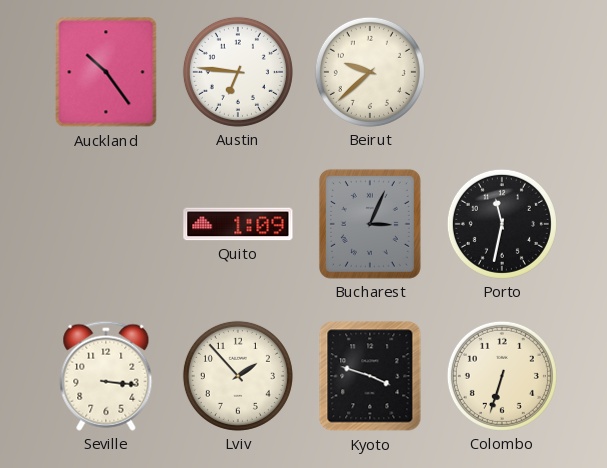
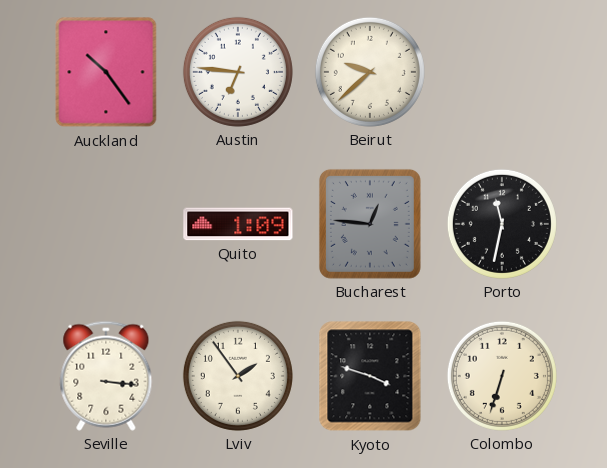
Bucharest: 3:04 -> 12:46
Lviv: 1:53 -> 1:54
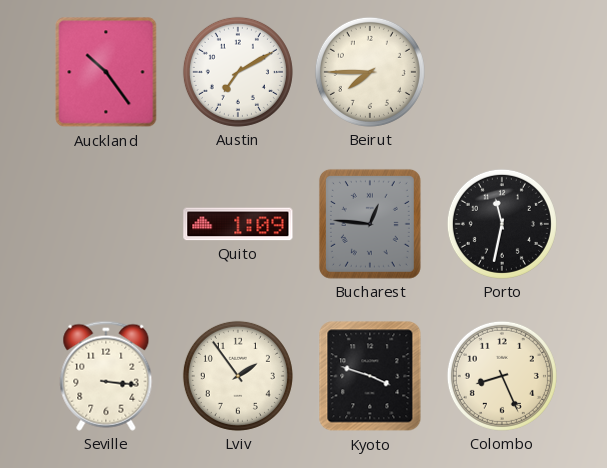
Austin: 6:46 -> 7:10
Beirut: 9:38 -> 7:45
Colombo: 6:33 -> 8:26
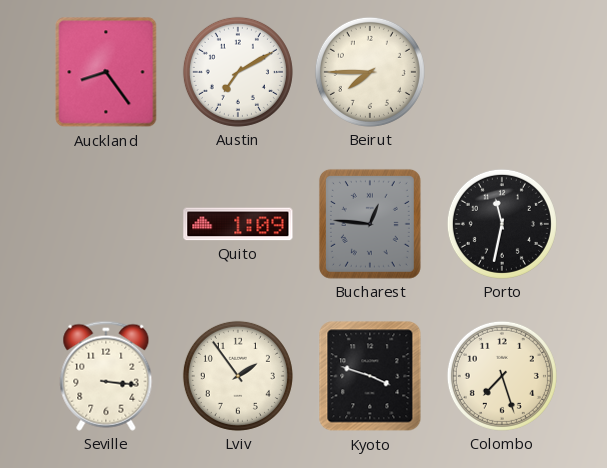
Auckland: 10:24 -> 8:24
Colombo: 8:26 -> 7:27
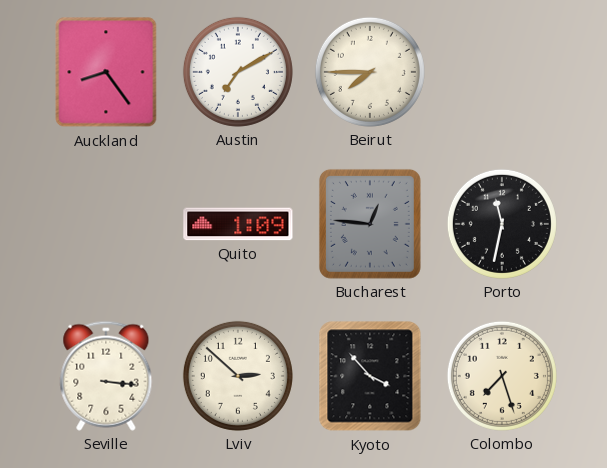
Lviv: 1:54 -> 2:52
Kyoto: 3:48 -> 3:53
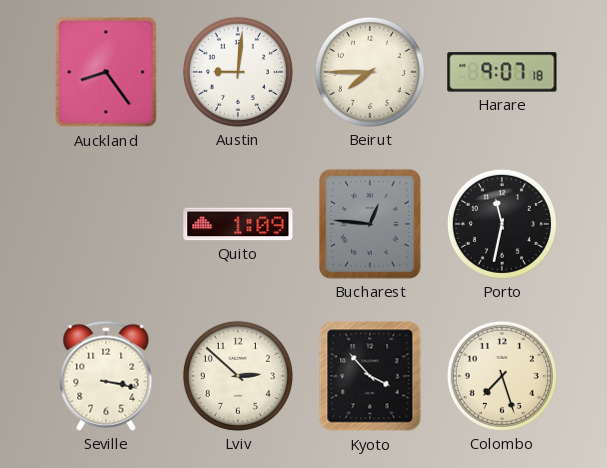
Austin: 7:10 -> 9:01
Harare: none -> 9:07
Seville: 3:16 -> 3:17
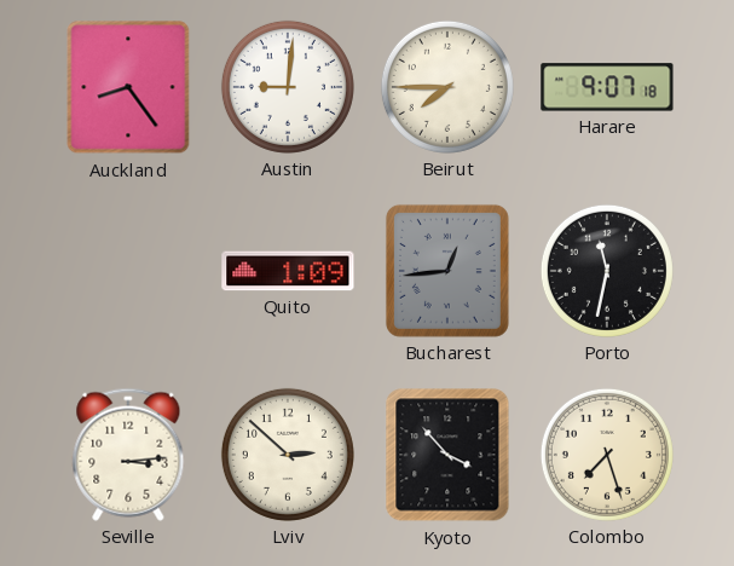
Bucharest: 12:46 -> 12:44
Seville: 3:17 -> 3:14
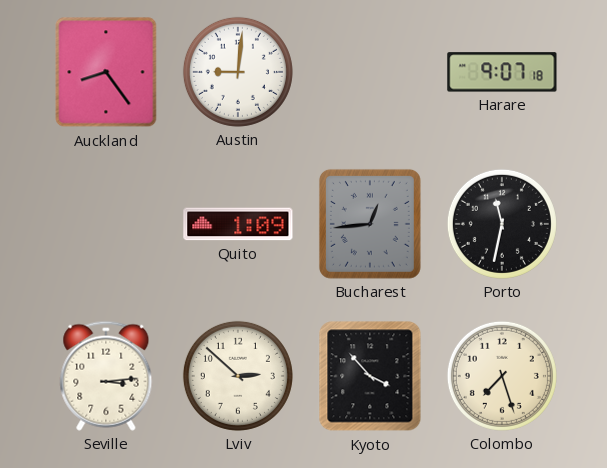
Beirut: 7:45 -> none
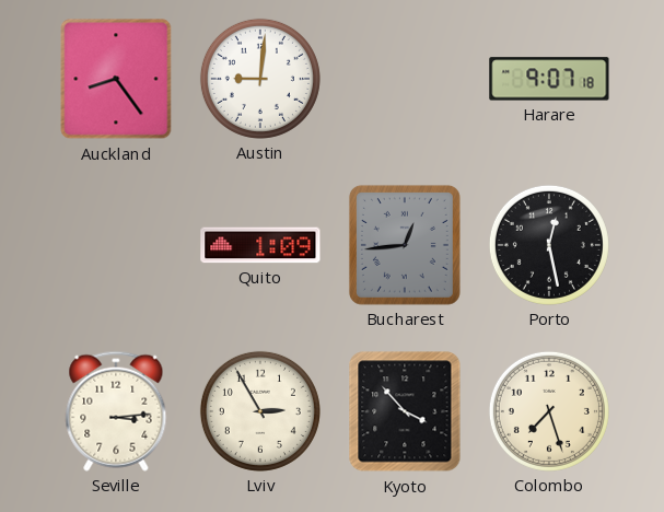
Porto: 11:32 -> 12:28
Lviv: 2:52 -> 2:55
